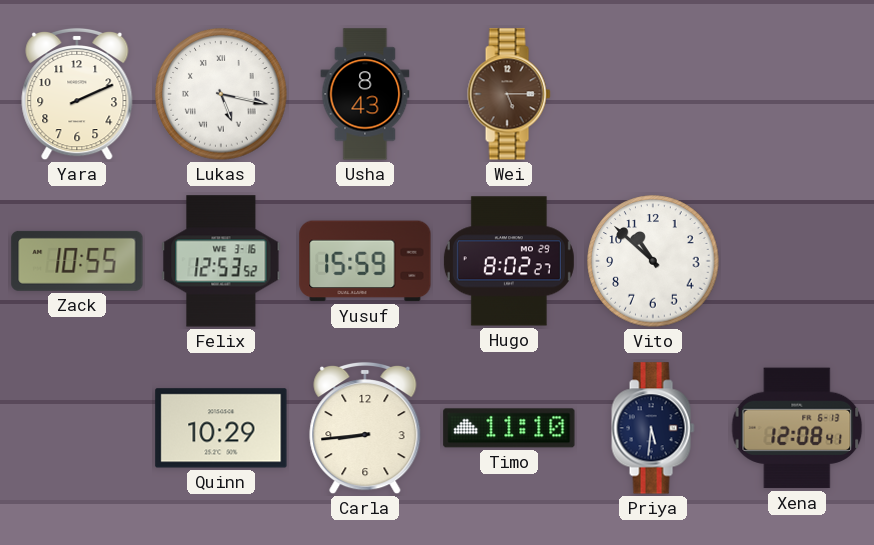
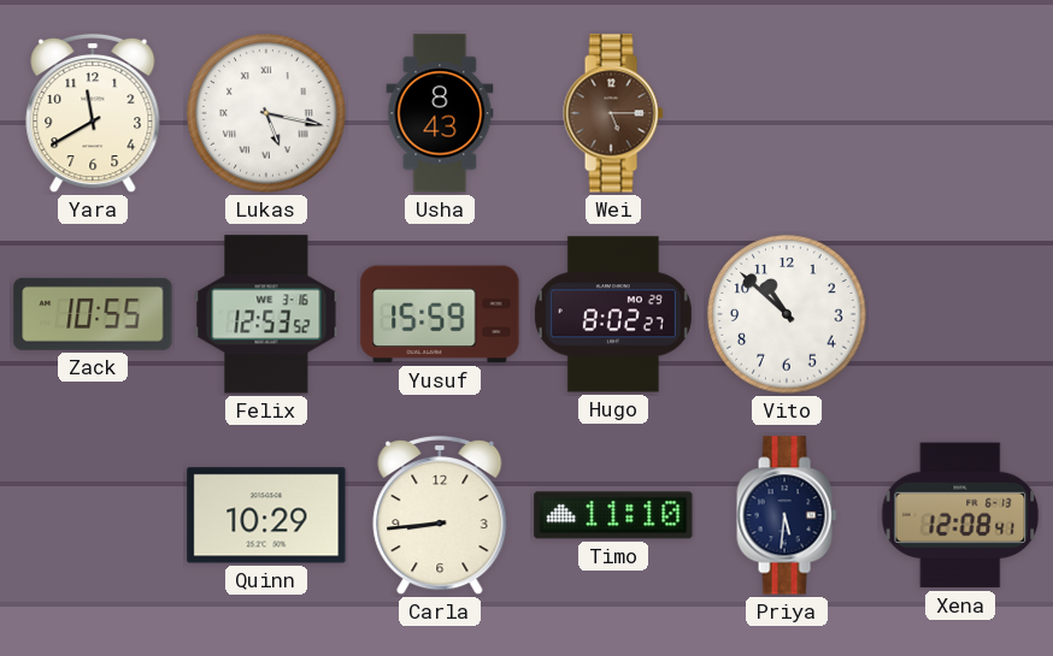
Yara: 2:11 -> 11:40
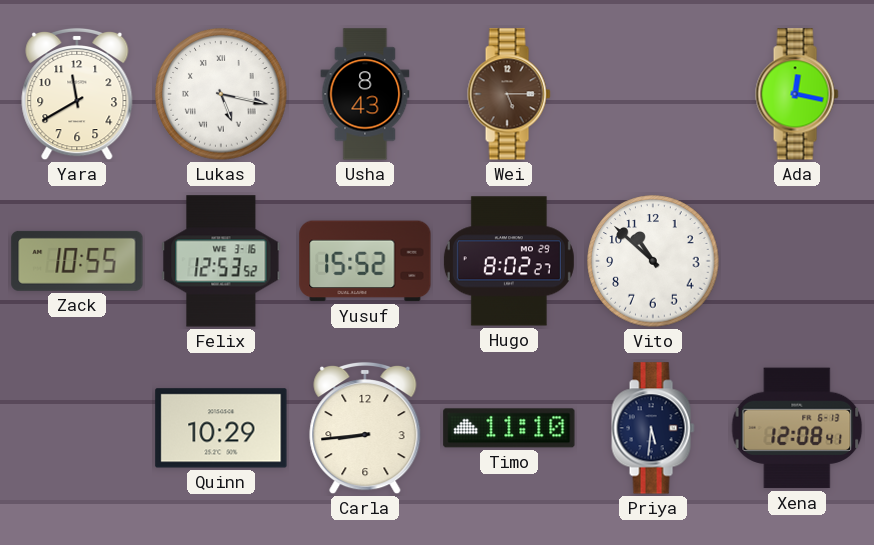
Ada: none -> 12:17
Yusuf: 15:59 -> 15:52
